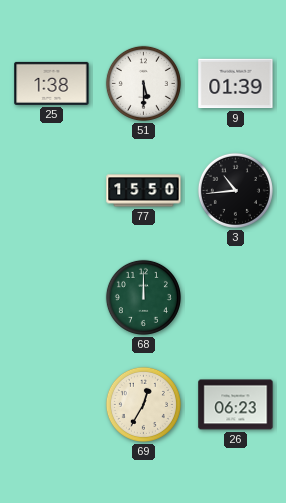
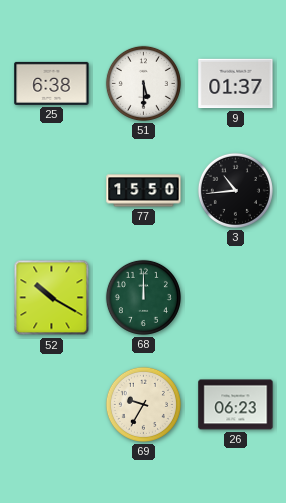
25: 1:38 -> 6:38
9: 01:39 -> 01:37
52: none -> 10:20
69: 12:35 -> 9:35
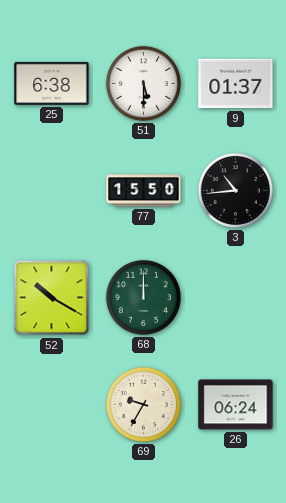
26: 06:23 -> 06:24
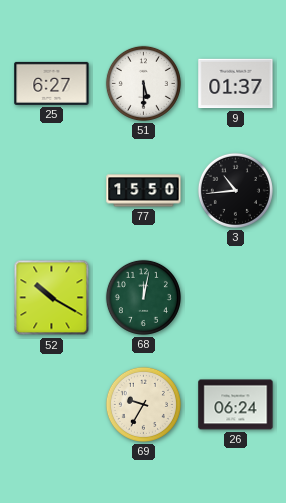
25: 6:38 -> 6:27
68: 12:00 -> 12:02
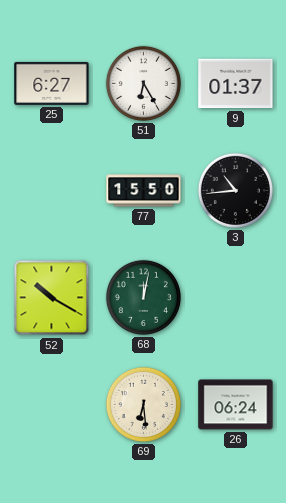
51: 5:30 -> 6:25
69: 9:35 -> 6:29
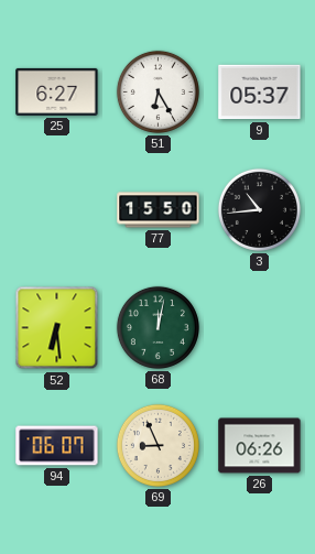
9: 01:37 -> 05:37
52: 10:20 -> 6:29
94: none -> 06:07
69: 6:29 -> 8:56
26: 06:24 -> 06:26
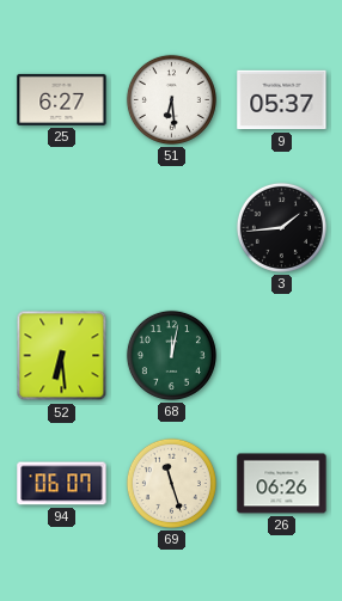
51: 6:25 -> 6:29
77: 15:50 -> none
3: 10:44 -> 1:44
69: 8:56 -> 11:27
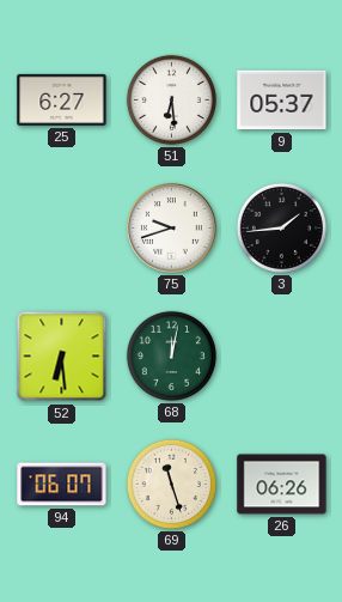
75: none -> 9:42
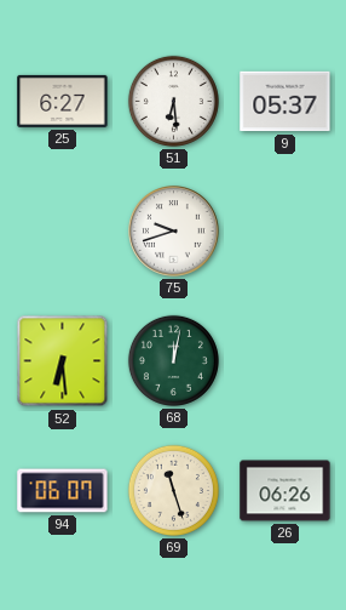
3: 1:44 -> none
